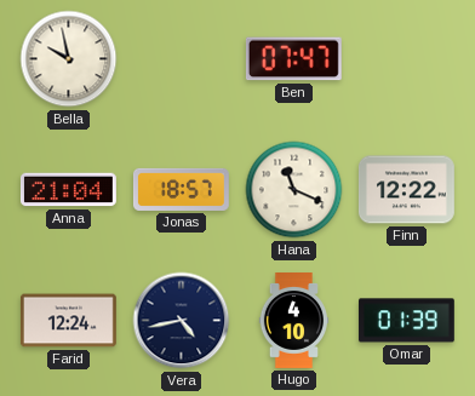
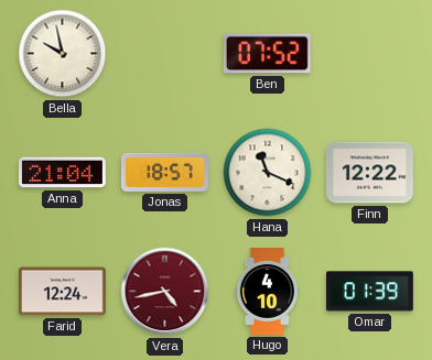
Ben: 07:47 -> 07:52
Vera dial: navy -> burgundy
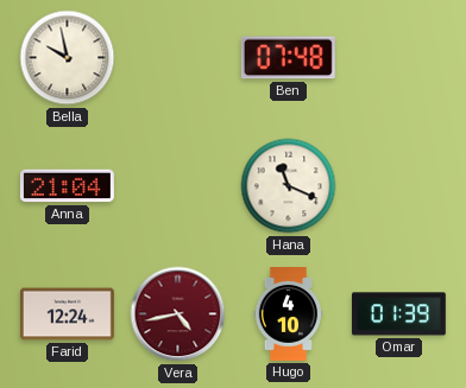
Ben: 07:52 -> 07:48
Jonas: 18:57 -> none
Finn: 12:22 -> none
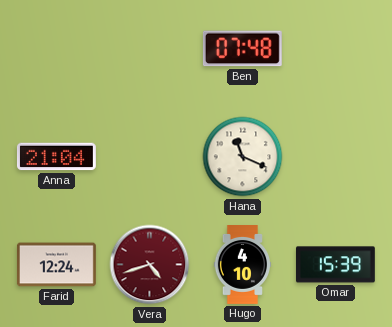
Bella: 9:58 -> none
Vera: 4:43 -> 4:42
Omar: 01:39 -> 15:39
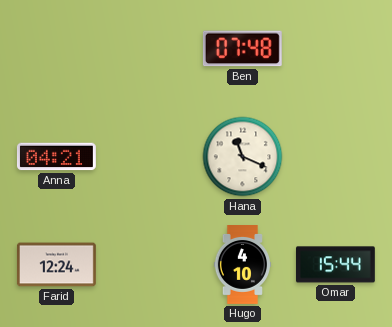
Anna: 21:04 -> 04:21
Vera: 4:42 -> none
Omar: 15:39 -> 15:44
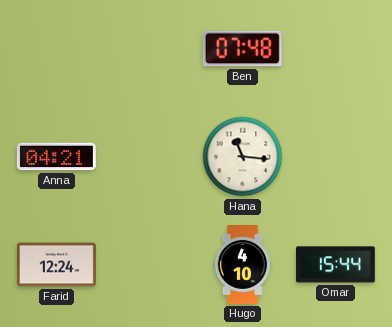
Hana: 11:19 -> 11:16
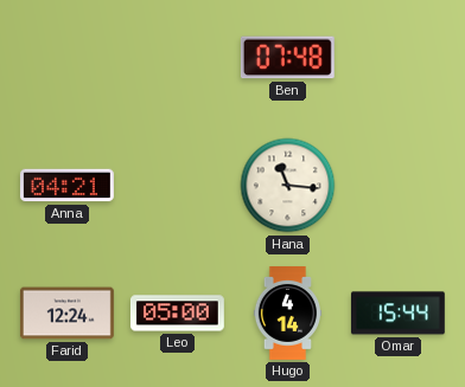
Leo: none -> 05:00
Hugo: 4:10 -> 4:14
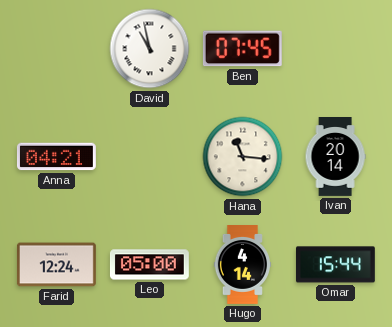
David: none -> 10:58
Ben: 07:48 -> 07:45
Ivan: none -> 20:14
